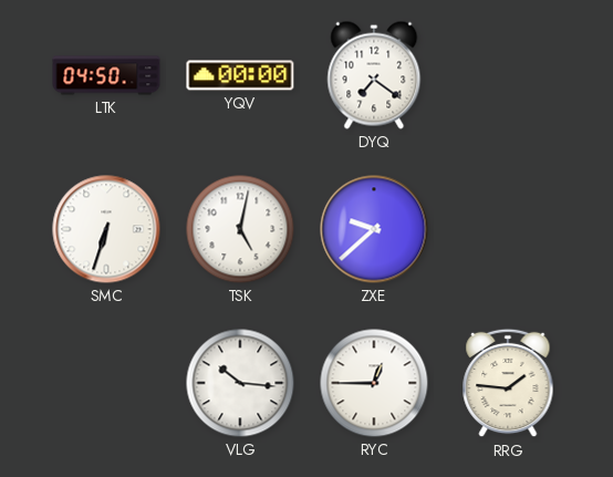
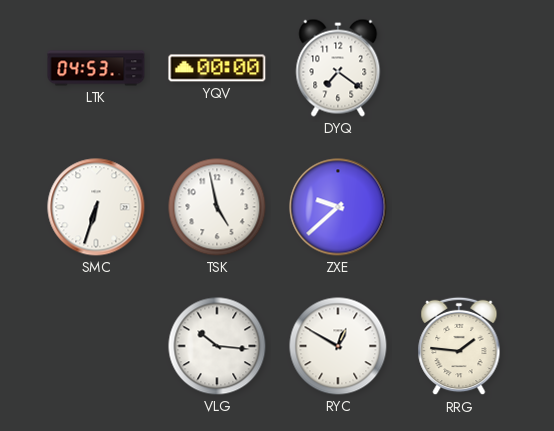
LTK: 04:50 -> 04:53
TSK: 5:02 -> 4:58
RYC: 12:45 -> 12:50
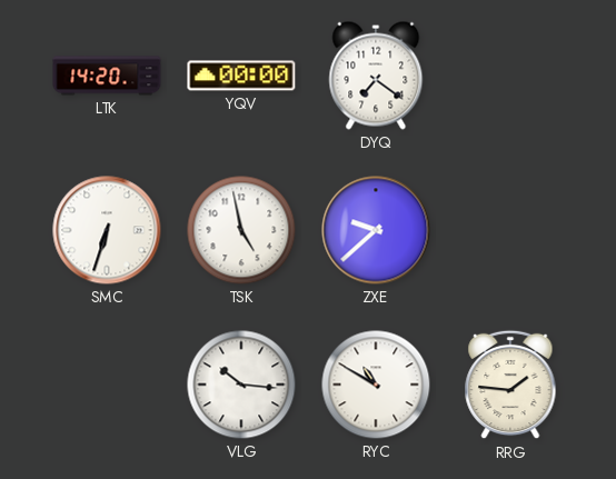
LTK: 04:53 -> 14:20
RYC: 12:50 -> 10:50
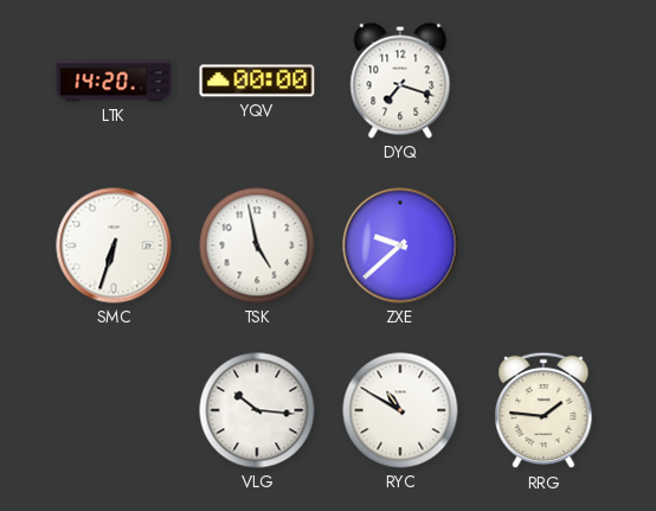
DYQ: 7:21 -> 7:18
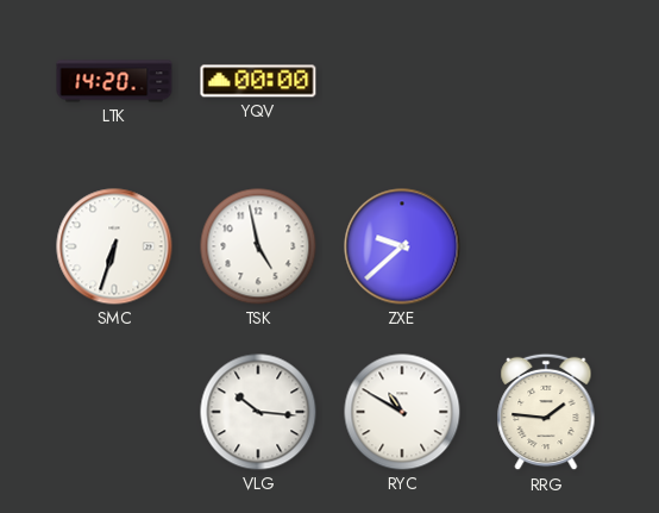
DYQ: 7:18 -> none
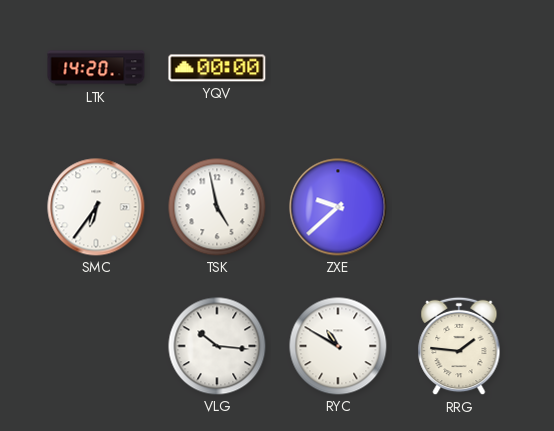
SMC: 6:33 -> 6:36
